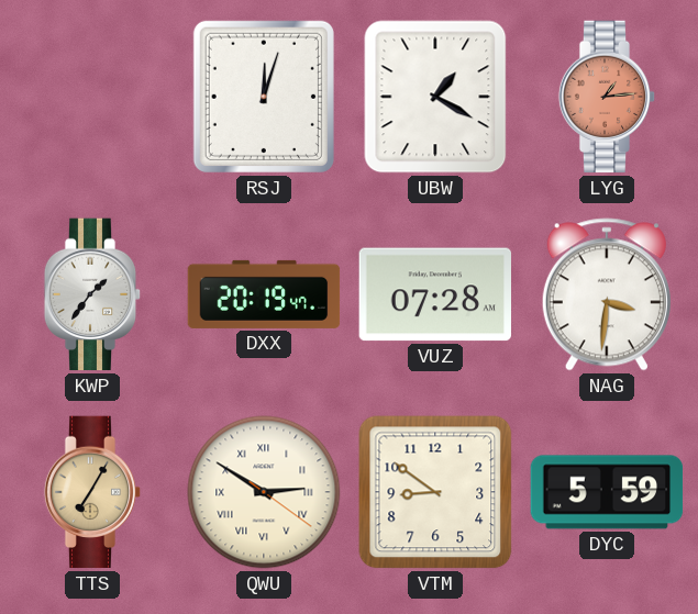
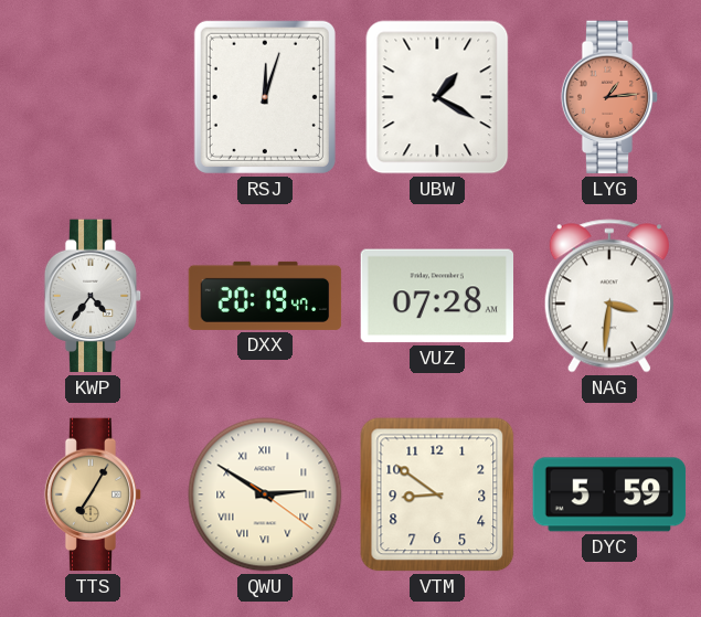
KWP: 1:36 -> 4:36
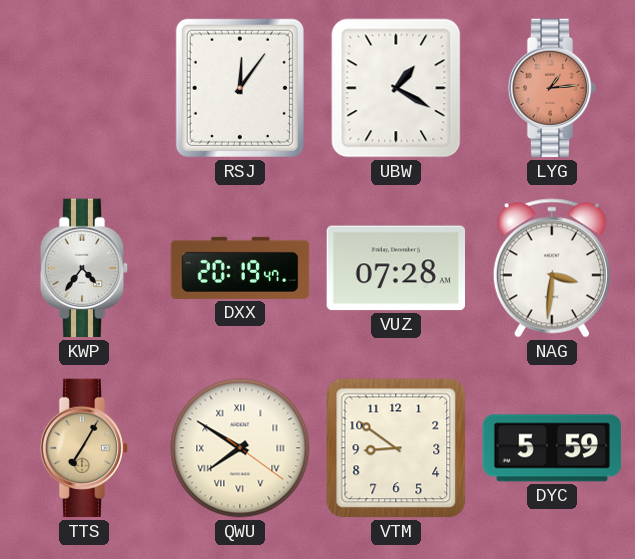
RSJ: 12:03 -> 12:06
QWU: 2:50 -> 7:50
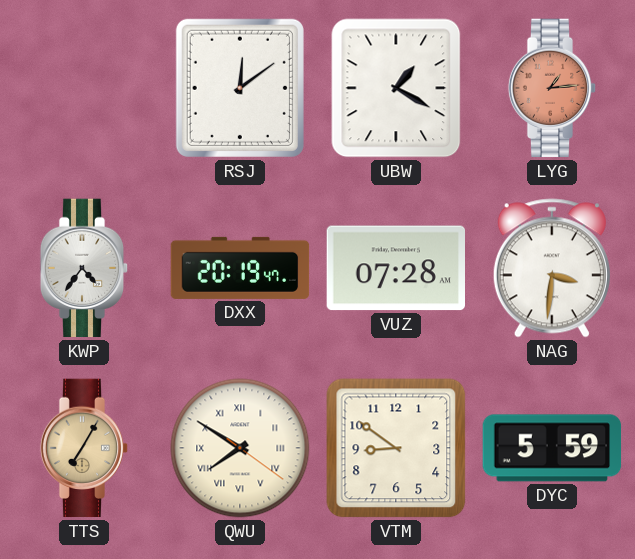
RSJ: 12:06 -> 12:09
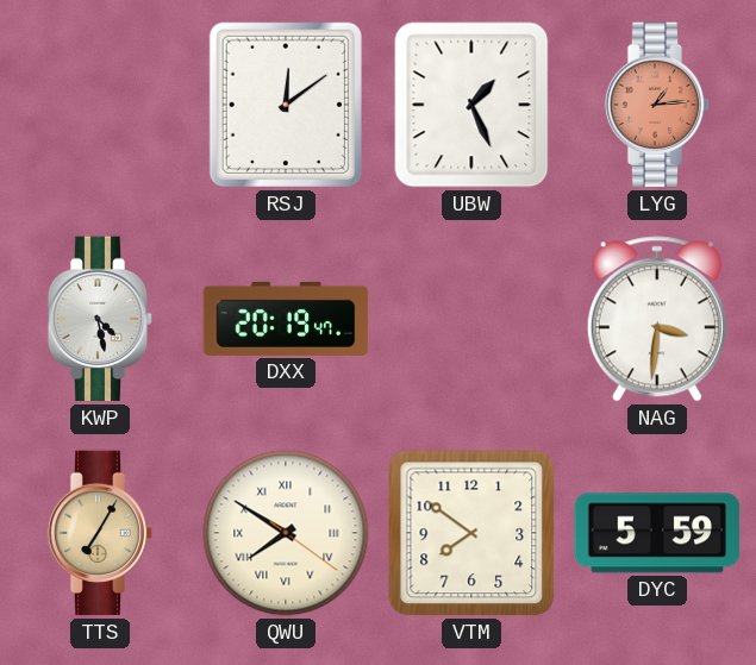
UBW: 1:20 -> 1:26
KWP: 4:36 -> 4:28
VUZ: 07:28 -> none
VTM: 8:51 -> 7:51
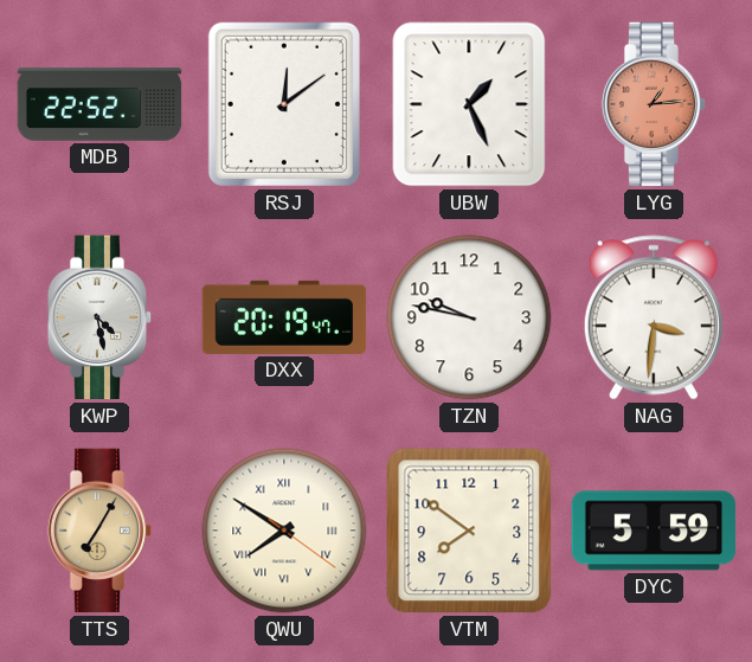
MDB: none -> 22:52
TZN: none -> 9:47
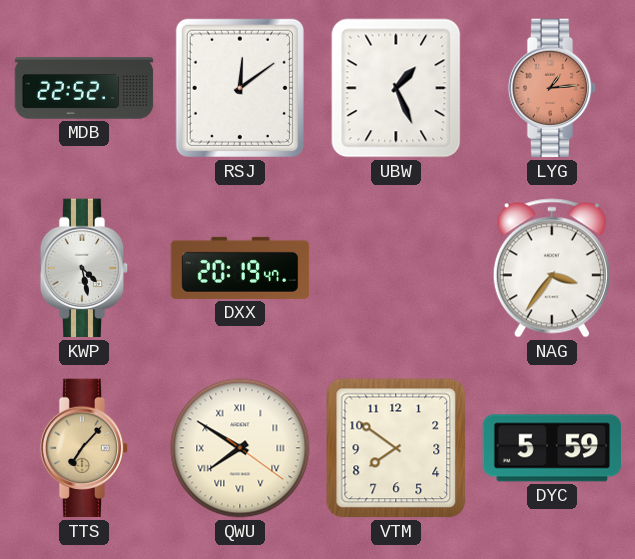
TZN: 9:47 -> none
NAG: 3:31 -> 3:36
TTS: 7:05 -> 7:07
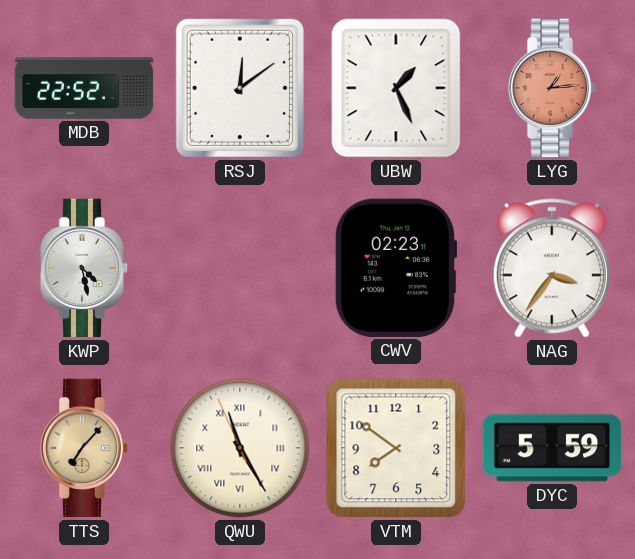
DXX: 20:19 -> none
CWV: none -> 02:23
QWU: 7:50 -> 11:24
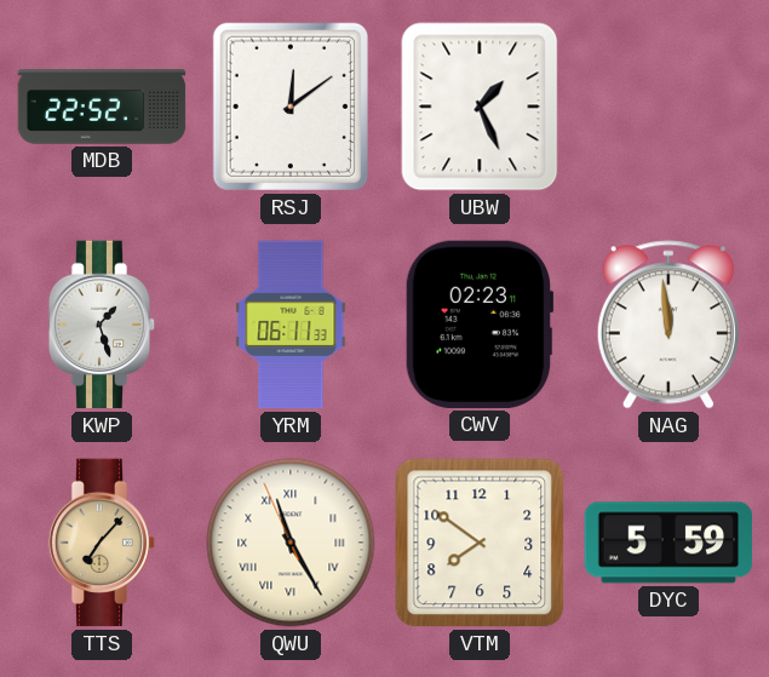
LYG: 1:14 -> none
KWP: 4:28 -> 1:27
YRM: none -> 06:11
NAG: 3:36 -> 11:59
